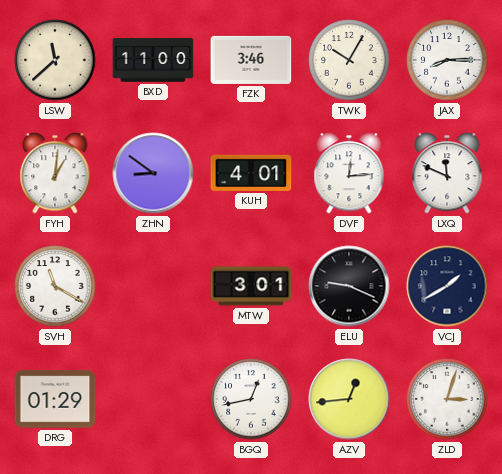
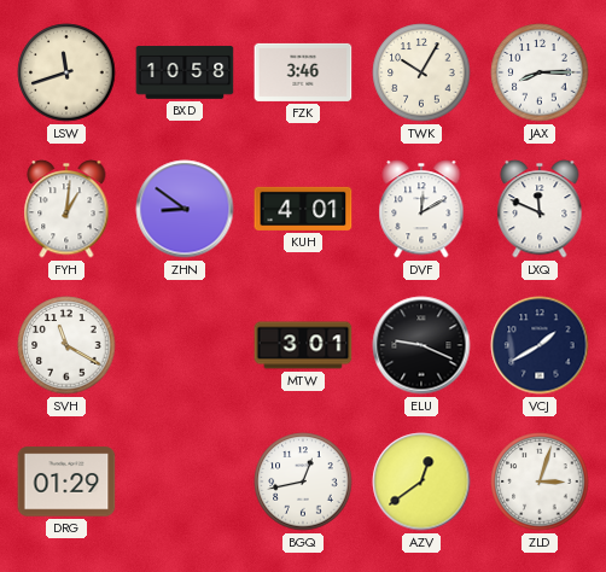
LSW: 11:38 -> 11:42
BXD: 11:00 -> 10:58
DVF: 12:14 -> 12:10
AZV: 12:44 -> 12:39
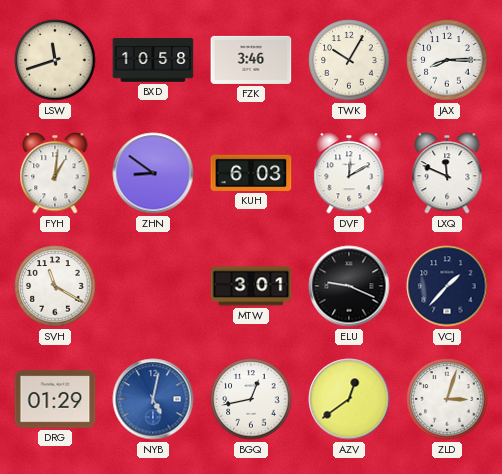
KUH: 4:01 -> 6:03
VCJ: 1:40 -> 1:37
NYB: none -> 5:02
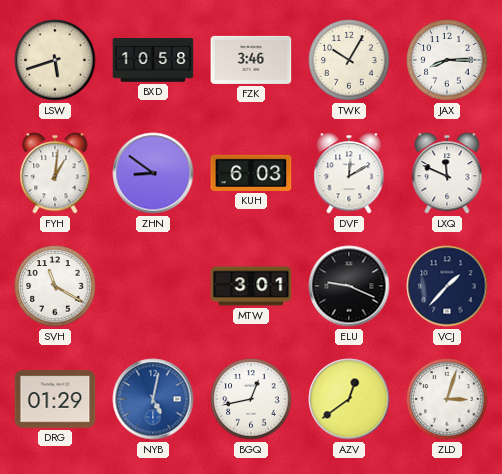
LSW: 11:42 -> 5:42
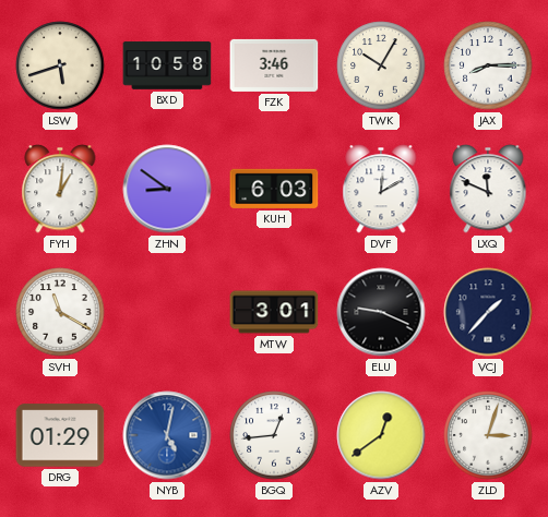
BGQ: 12:43 -> 12:44
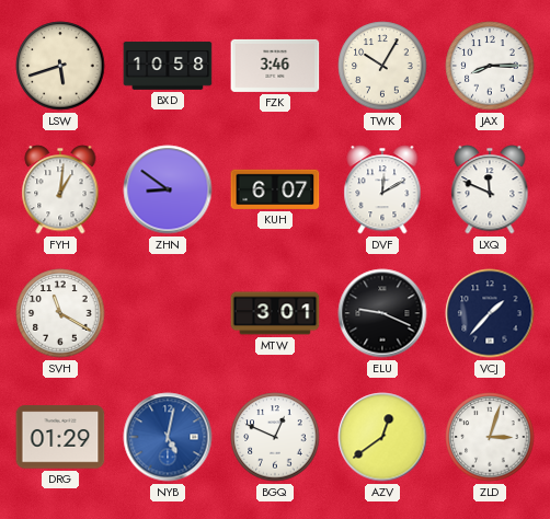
KUH: 6:03 -> 6:07
BGQ: 12:44 -> 12:49
